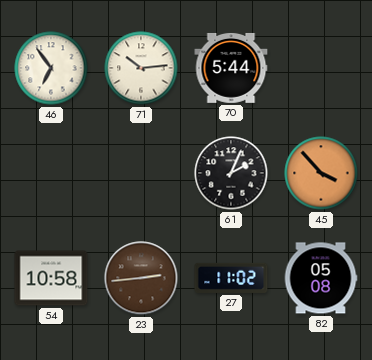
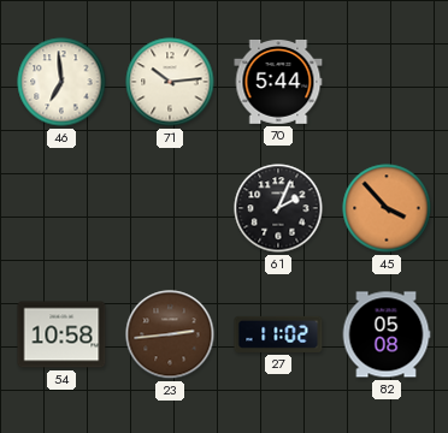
46: 6:54 -> 6:59
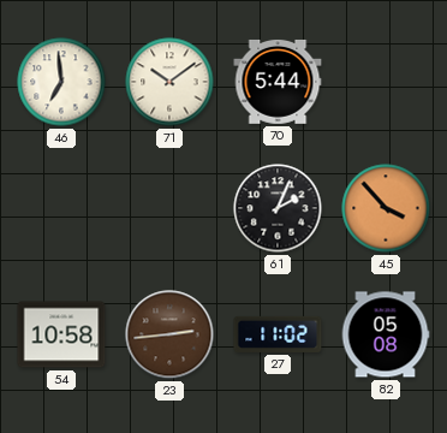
71: 10:14 -> 10:09
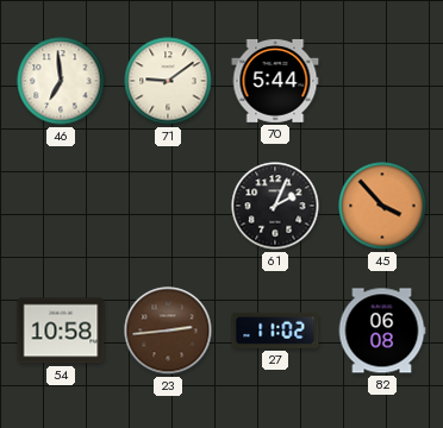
71: 10:09 -> 9:09
82: 05:08 -> 06:08
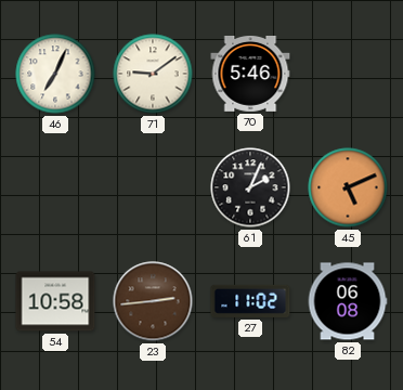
46: 6:59 -> 7:04
70: 5:44 -> 5:46
45: 3:53 -> 5:11
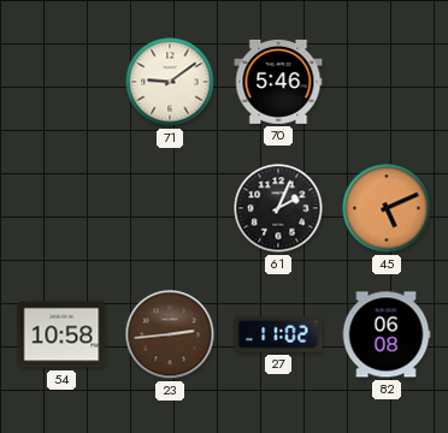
46: 7:04 -> none
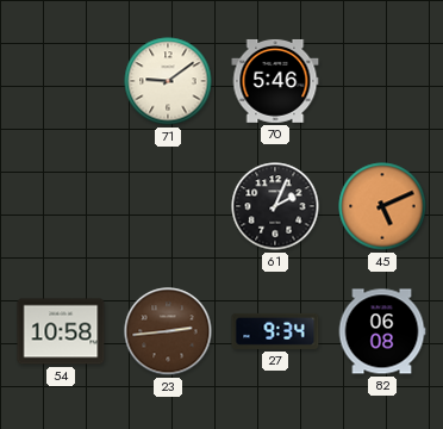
27: 11:02 -> 9:34
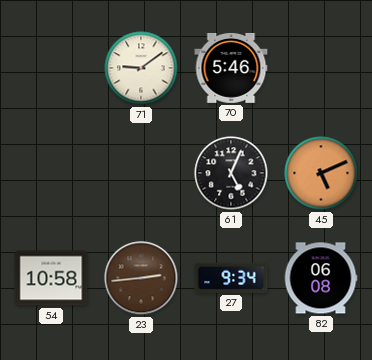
61: 2:04 -> 5:04
